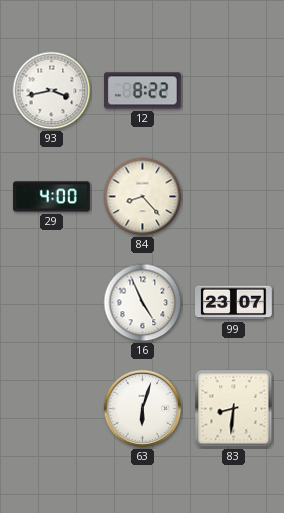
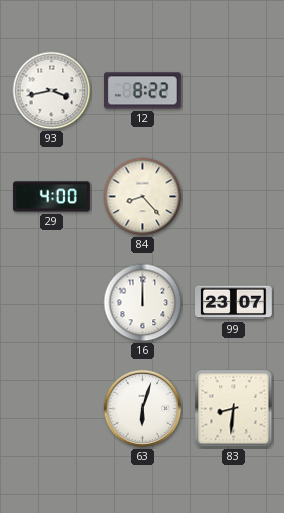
16: 4:56 -> 12:00
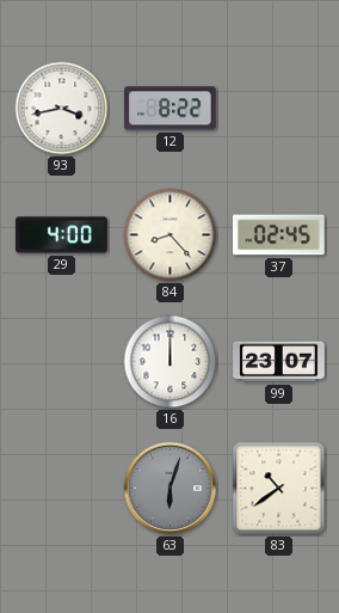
37: none -> 02:45
63 dial: white -> grey
83: 8:31 -> 10:39
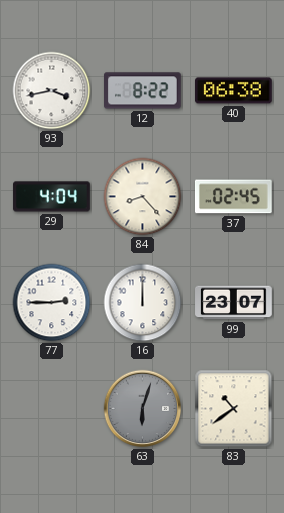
40: none -> 06:38
29: 4:00 -> 4:04
77: none -> 2:45
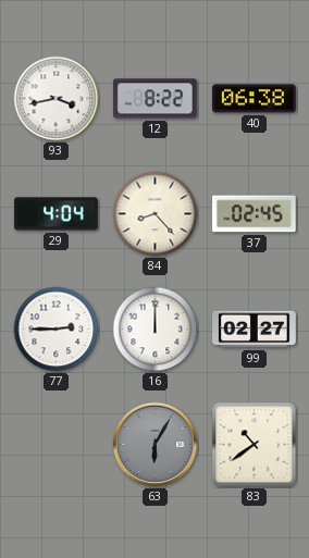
99: 23:07 -> 02:27
63: 6:03 -> 6:05
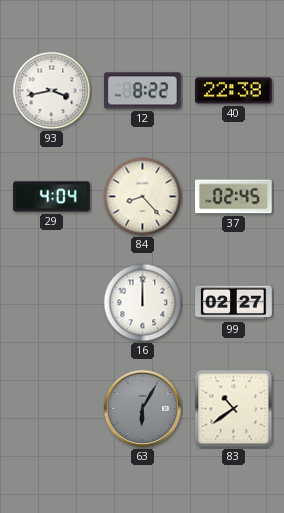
40: 06:38 -> 22:38
77: 2:45 -> none
